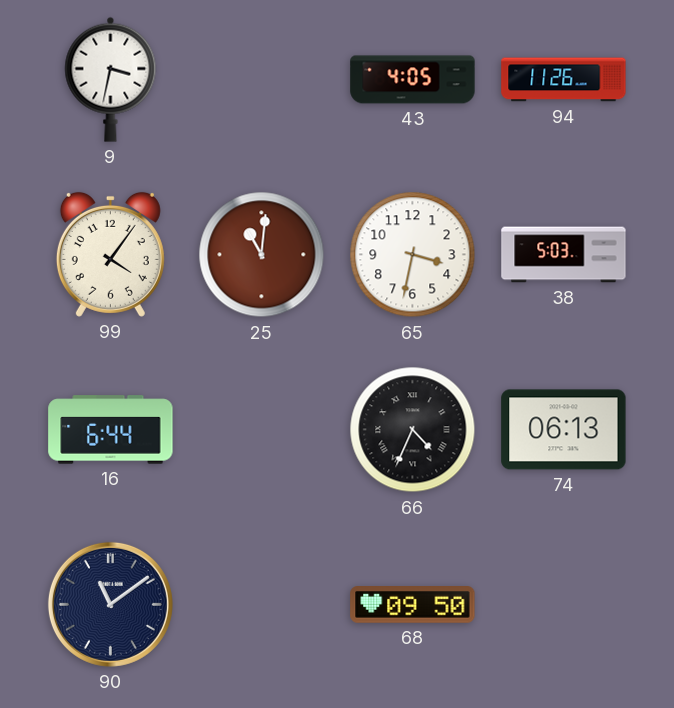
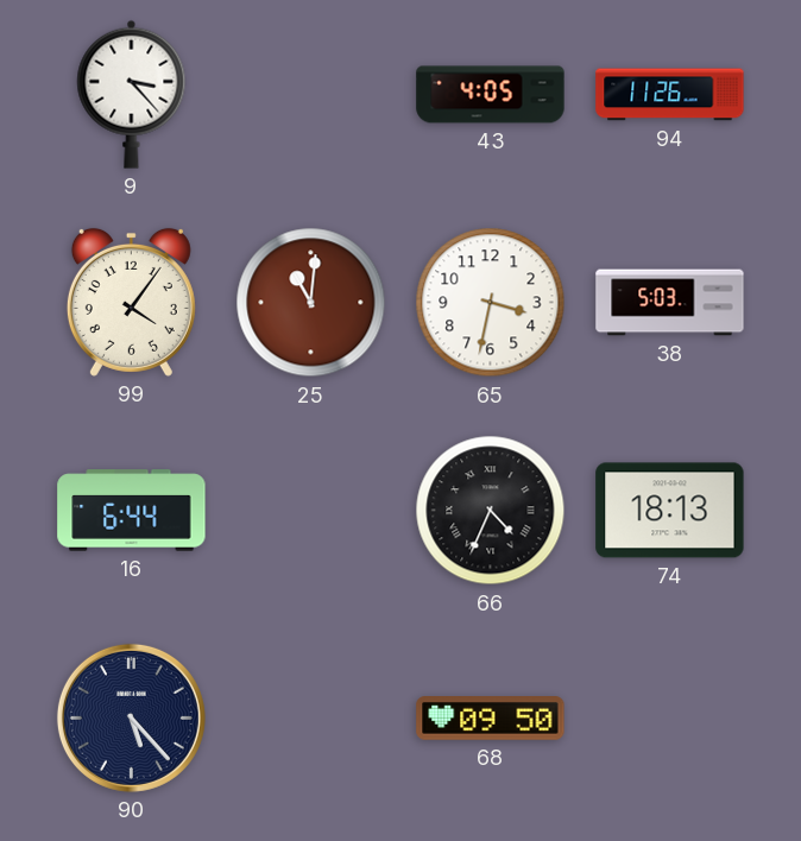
9: 3:32 -> 3:23
74: 06:13 -> 18:13
90: 11:09 -> 5:23
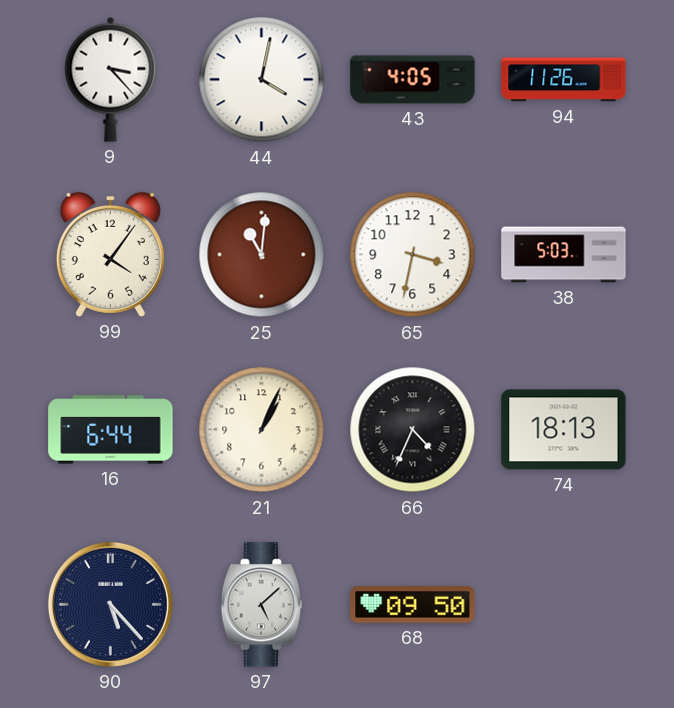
44: none -> 4:02
21: none -> 1:04
97: none -> 5:08
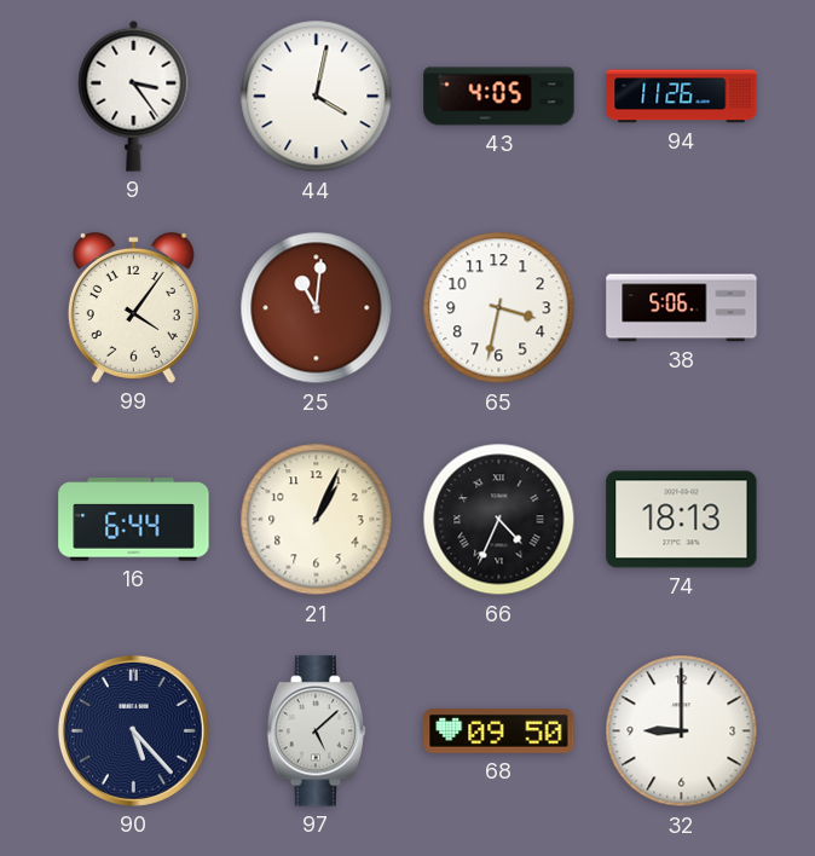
9: 3:23 -> 3:24
38: 5:03 -> 5:06
32: none -> 9:00
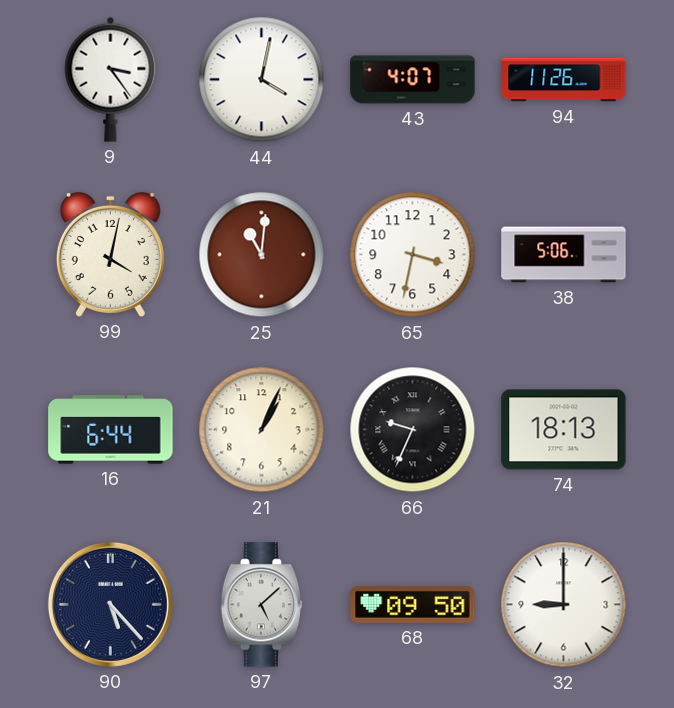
43: 4:05 -> 4:07
99: 4:06 -> 4:02
66: 4:34 -> 9:34
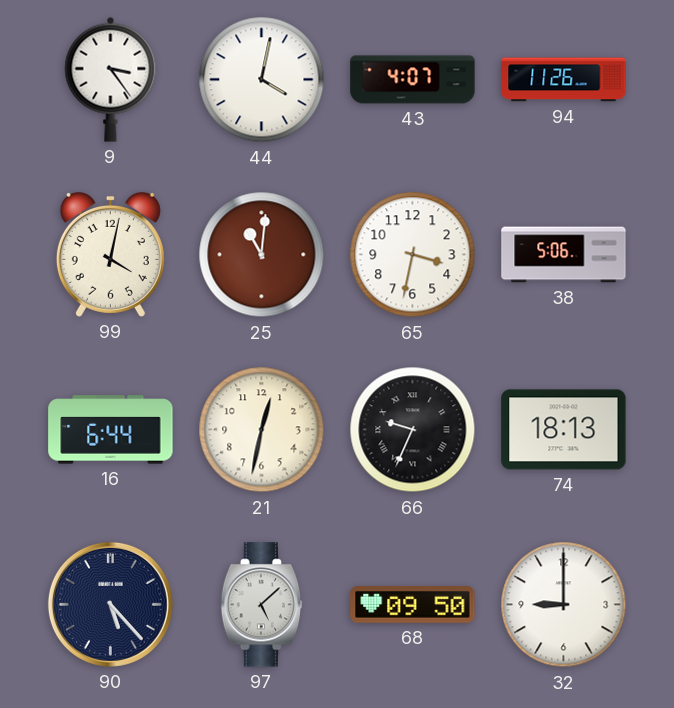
21: 1:04 -> 12:32
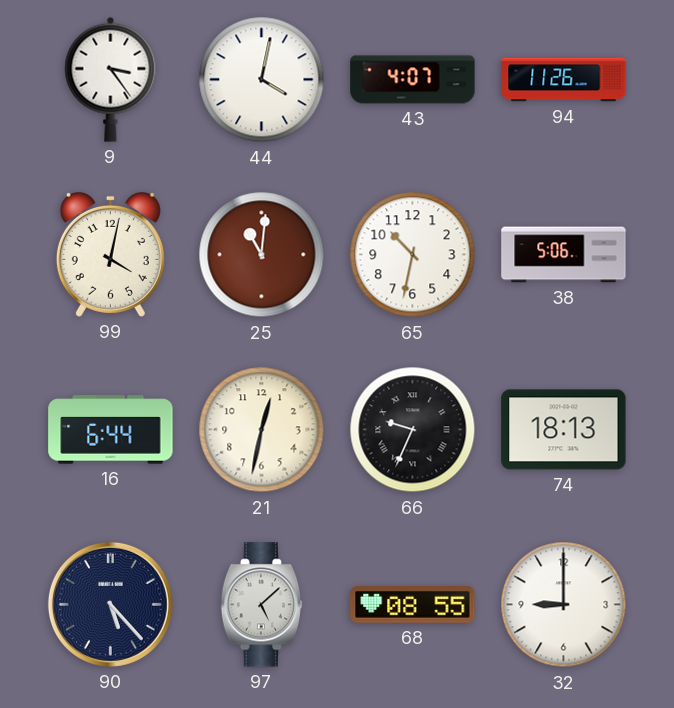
65: 3:32 -> 10:32
68: 09:50 -> 08:55
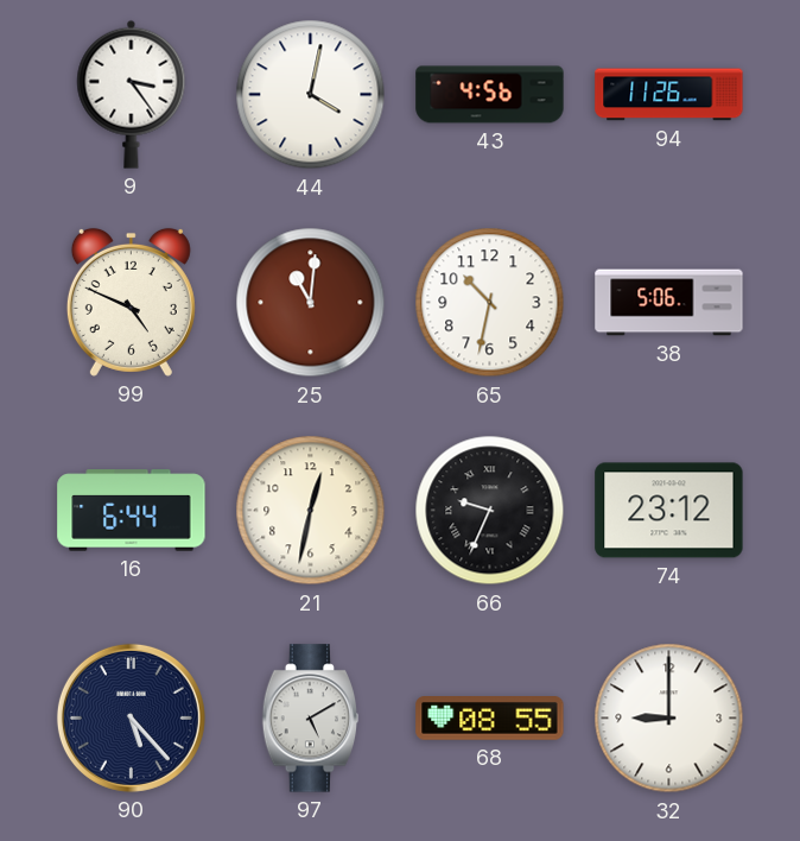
43: 4:07 -> 4:56
99: 4:02 -> 4:49
74: 18:13 -> 23:12
97: 5:08 -> 5:10
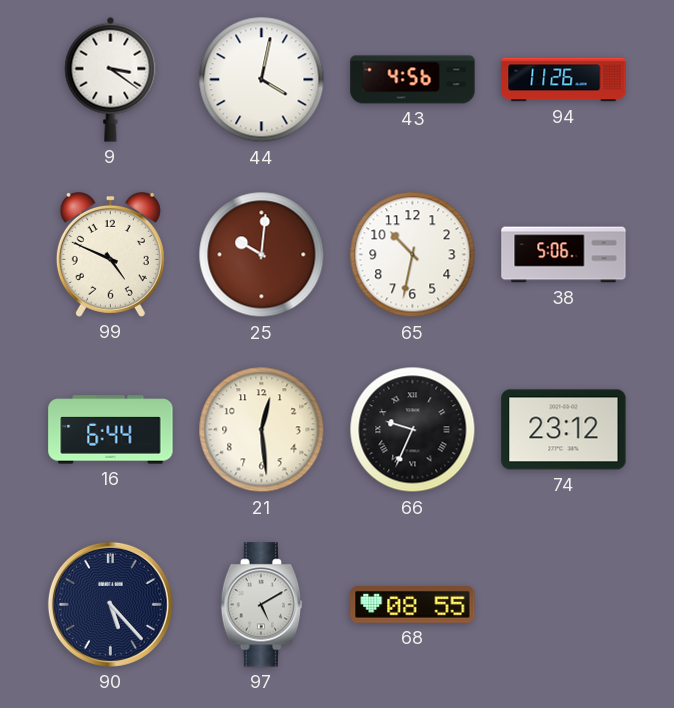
9: 3:24 -> 3:21
25: 11:01 -> 10:01
21: 12:32 -> 12:29
32: 9:00 -> none
